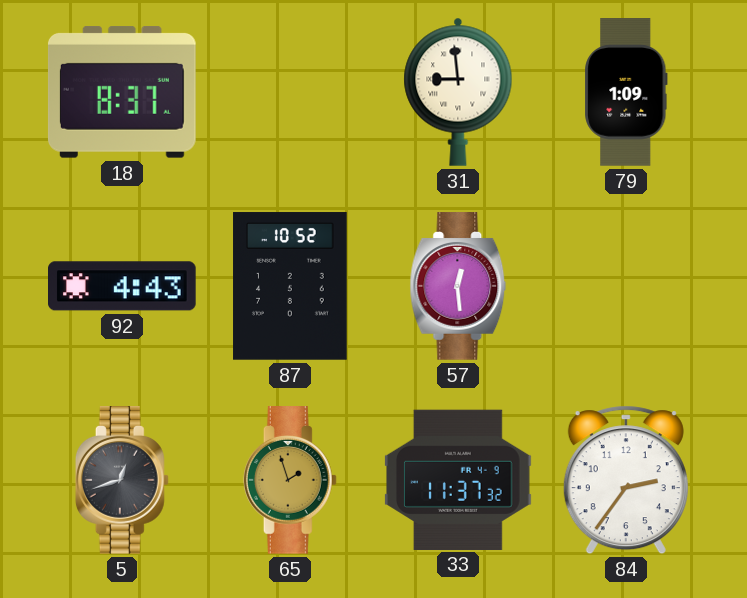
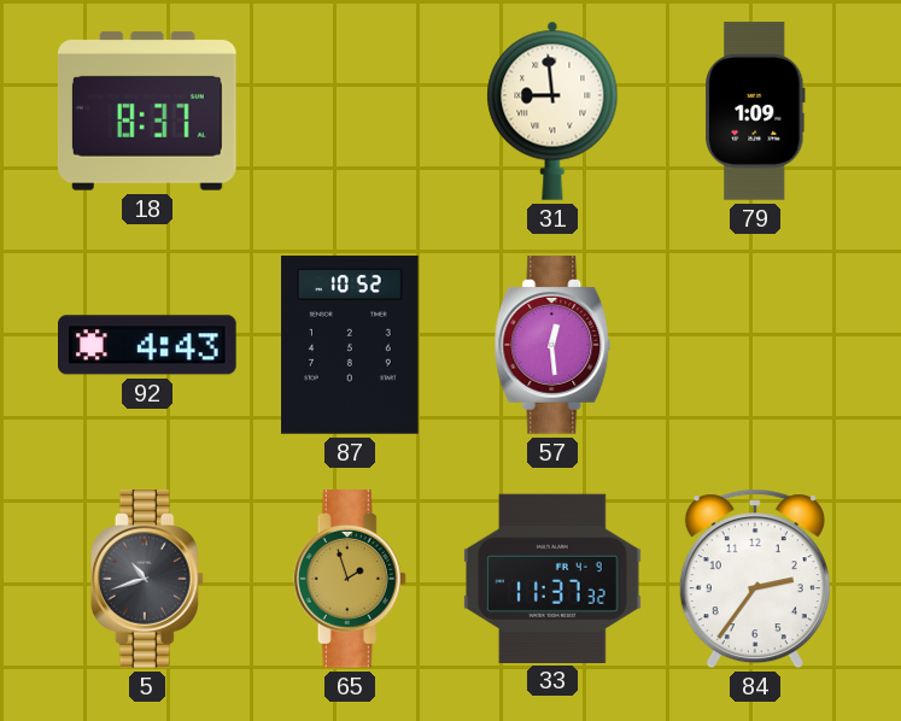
5: 12:42 -> 10:42
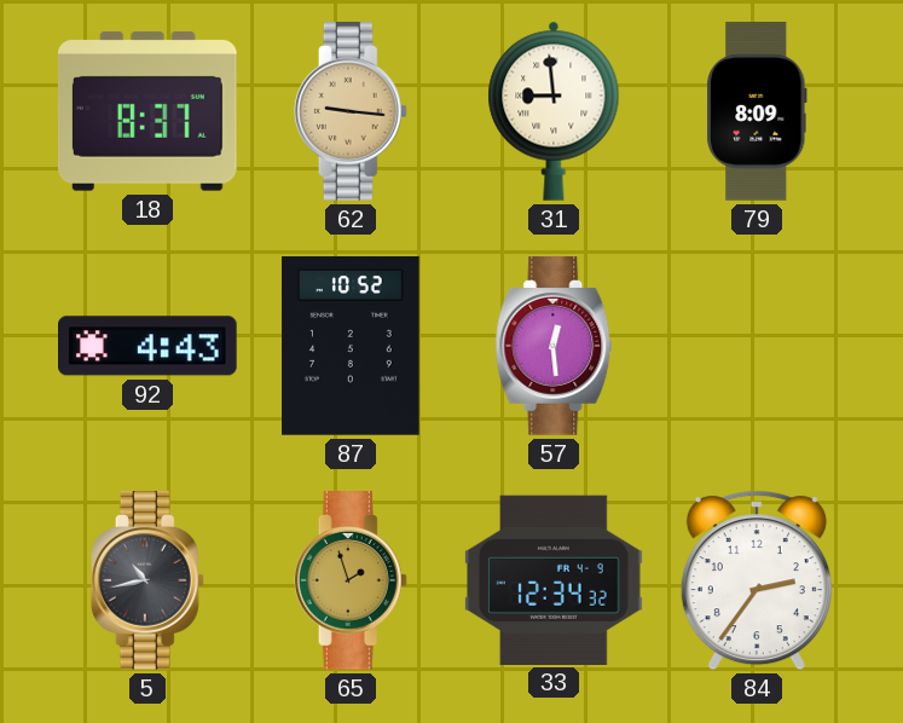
62: none -> 9:16
79: 1:09 -> 8:09
5: 10:42 -> 10:43
33: 11:37 -> 12:34
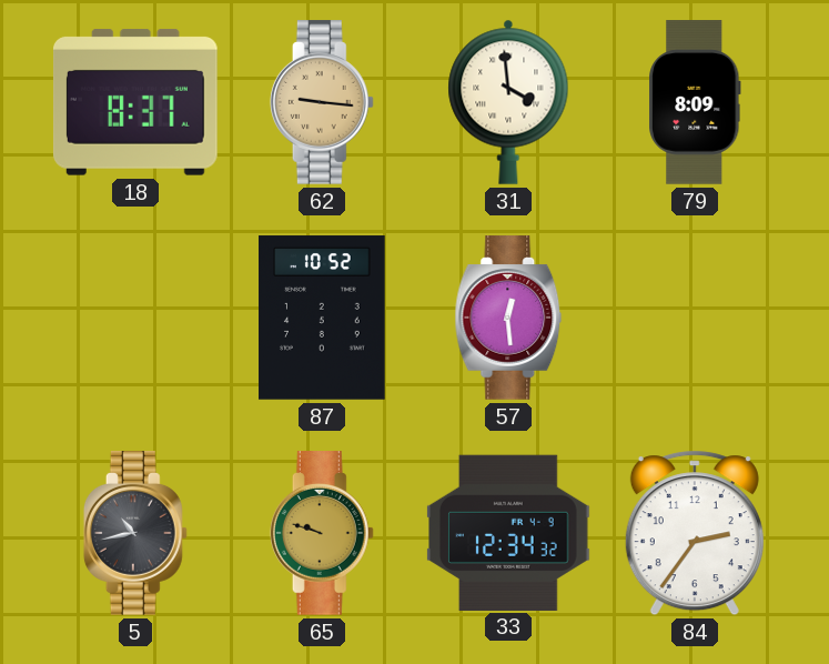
31: 8:59 -> 3:59
92: 4:43 -> none
65: 1:57 -> 9:48
